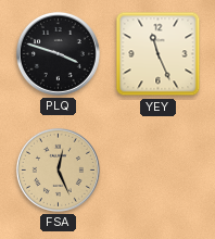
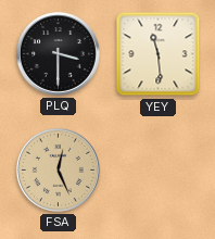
PLQ: 3:48 -> 3:30
YEY: 11:26 -> 11:29
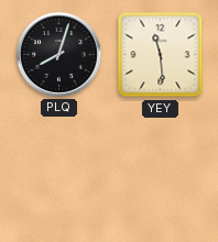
PLQ: 3:30 -> 8:03
FSA: 12:26 -> none
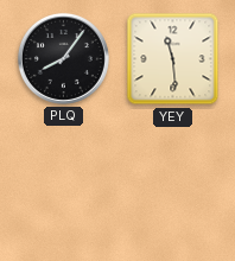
PLQ: 8:03 -> 8:06
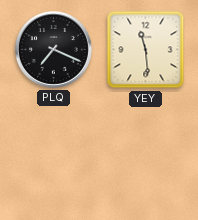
PLQ: 8:06 -> 7:19
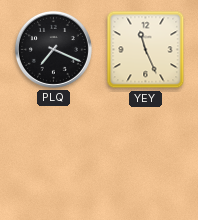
YEY: 11:29 -> 11:26
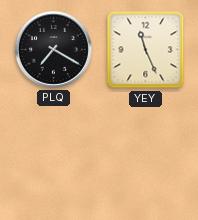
PLQ: 7:19 -> 7:20
